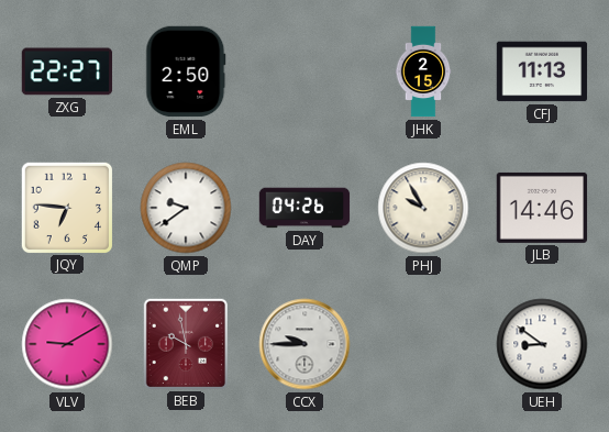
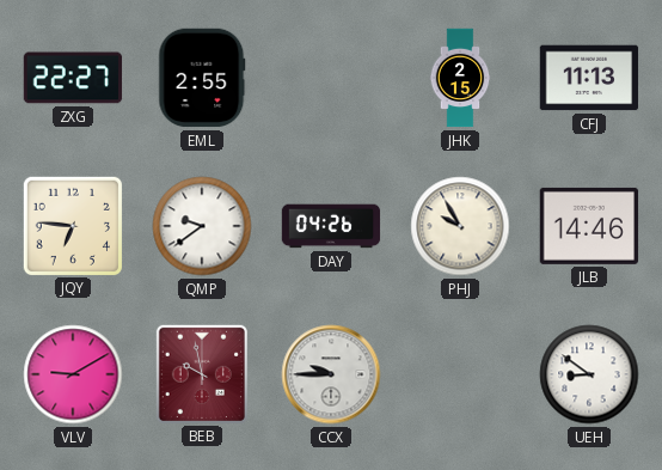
EML: 2:50 -> 2:55
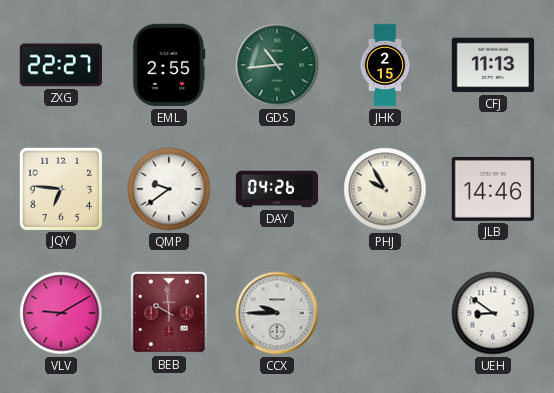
GDS: none -> 10:44
BEB: 9:58 -> 9:59
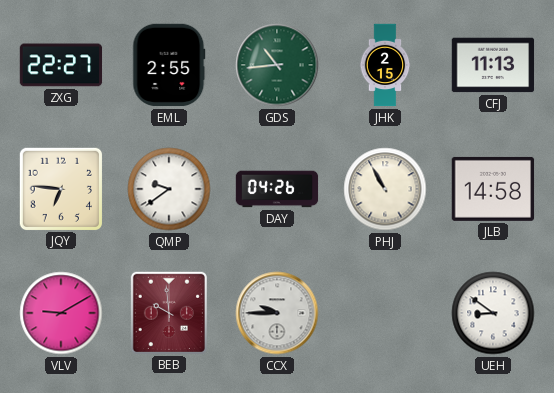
PHJ: 9:55 -> 10:55
JLB: 14:46 -> 14:58
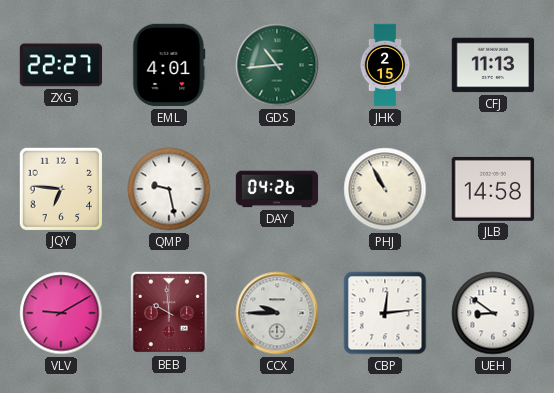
EML: 2:55 -> 4:01
QMP: 9:39 -> 9:28
CBP: none -> 12:14
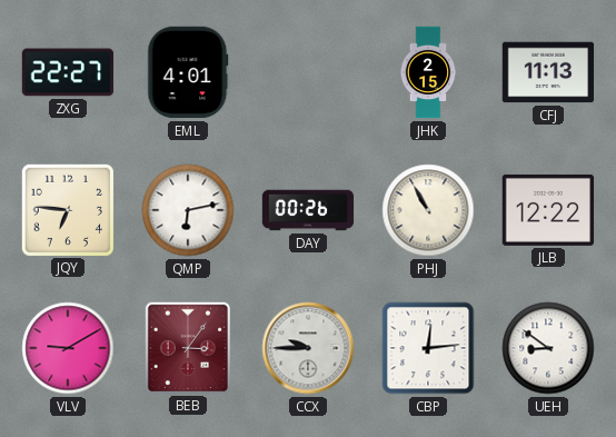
GDS: 10:44 -> none
QMP: 9:28 -> 6:13
DAY: 04:26 -> 00:26
JLB: 14:58 -> 12:22
BEB: 9:59 -> 3:06
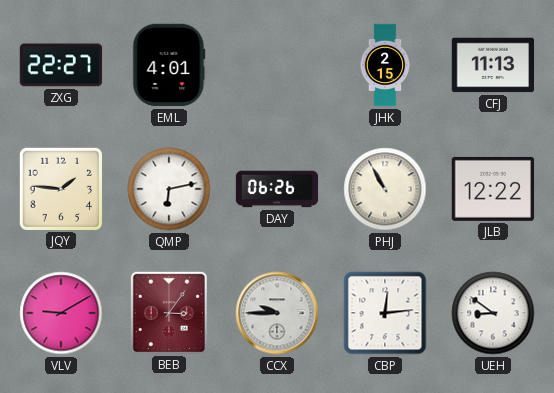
JQY: 6:46 -> 1:46
DAY: 00:26 -> 06:26
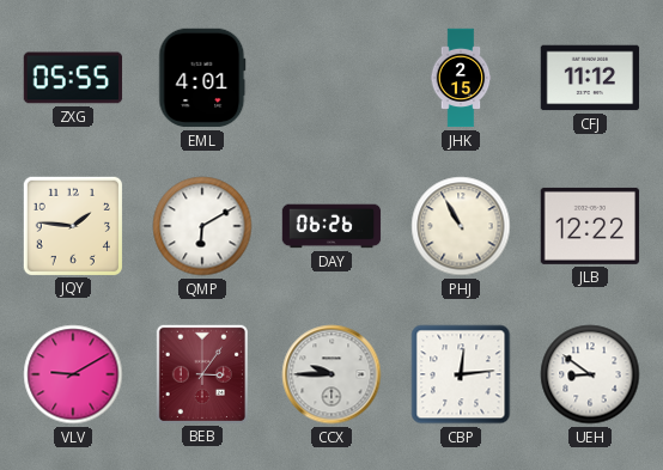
ZXG: 22:27 -> 05:55
CFJ: 11:13 -> 11:12
QMP: 6:13 -> 6:10
